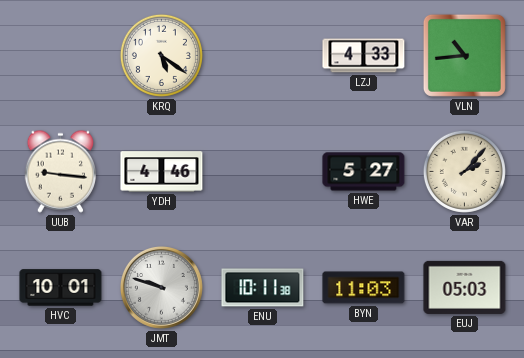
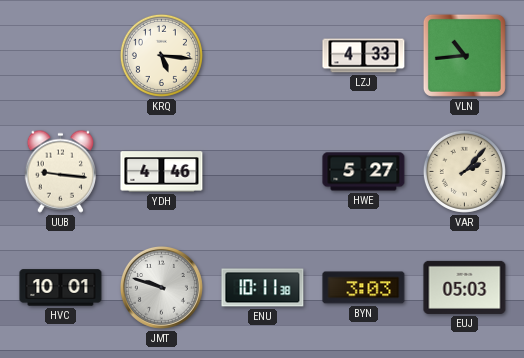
KRQ: 5:21 -> 5:16
BYN: 11:03 -> 3:03
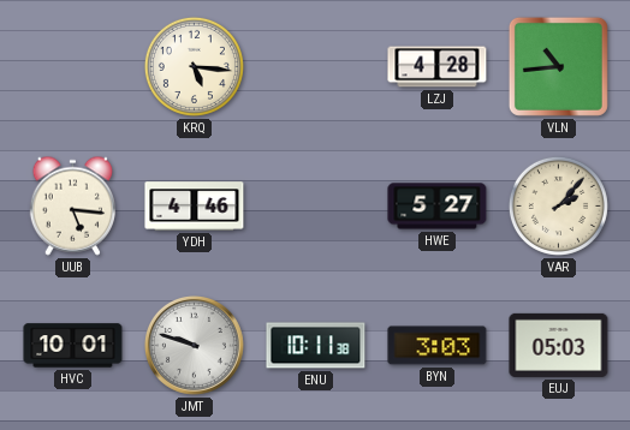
LZJ: 4:33 -> 4:28
UUB: 9:16 -> 5:16
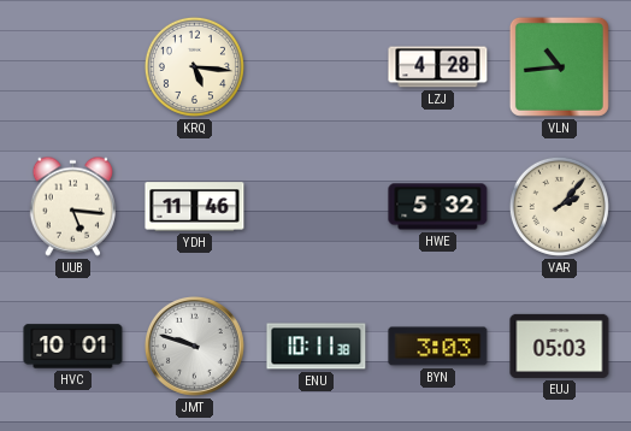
YDH: 4:46 -> 11:46
HWE: 5:27 -> 5:32
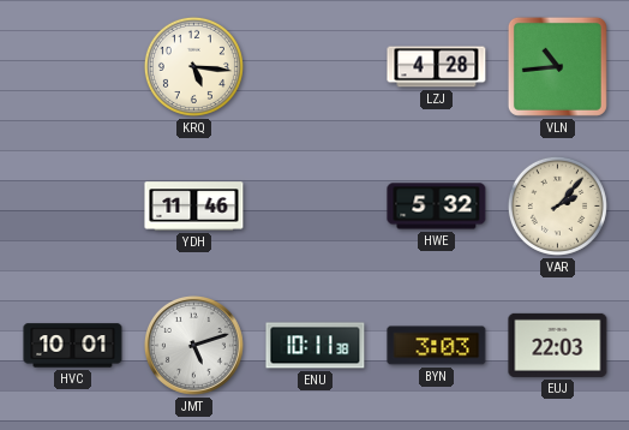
UUB: 5:16 -> none
JMT: 9:48 -> 5:12
EUJ: 05:03 -> 22:03
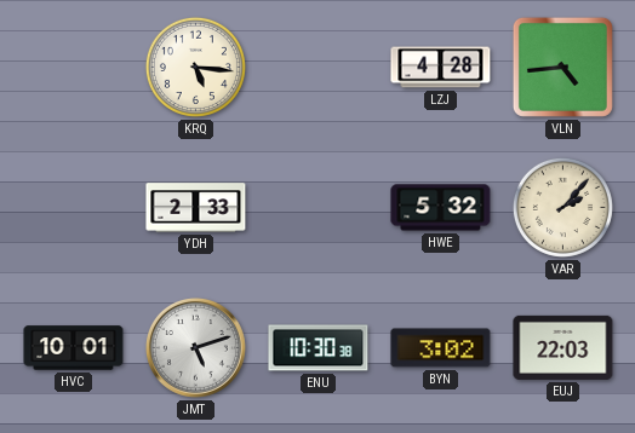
VLN: 10:44 -> 4:44
YDH: 11:46 -> 2:33
ENU: 10:11 -> 10:30
BYN: 3:03 -> 3:02
